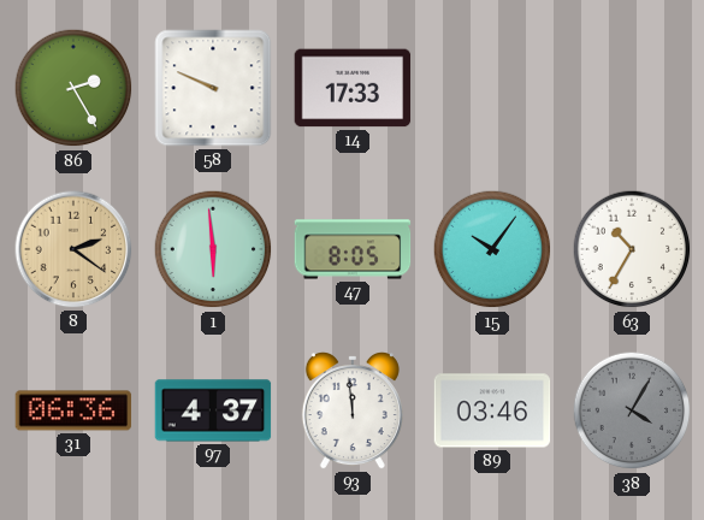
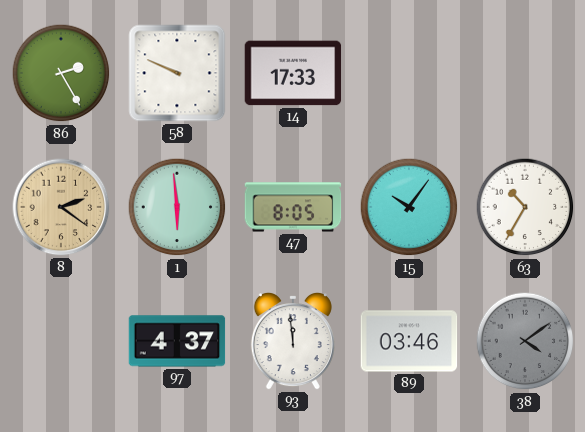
31: 06:36 -> none
38: 4:05 -> 4:09
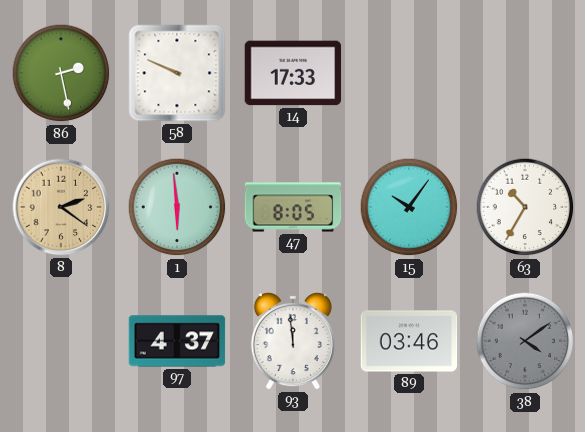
86: 2:25 -> 2:28
